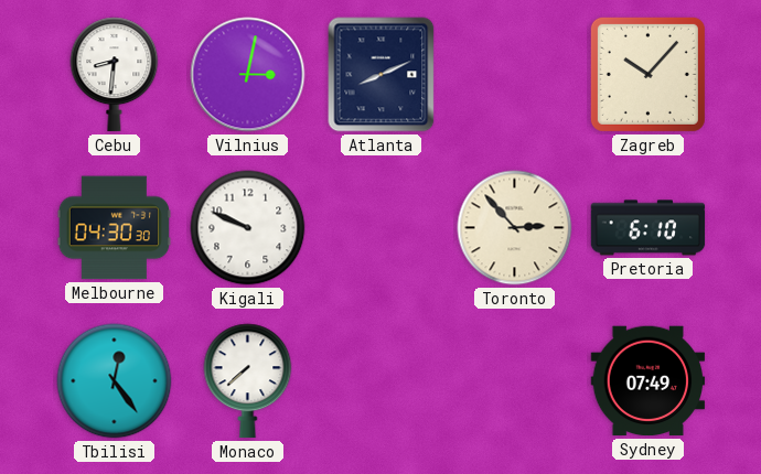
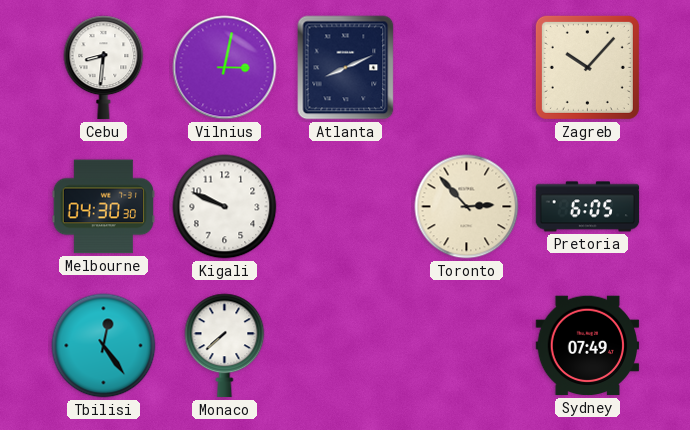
Pretoria: 6:10 -> 6:05
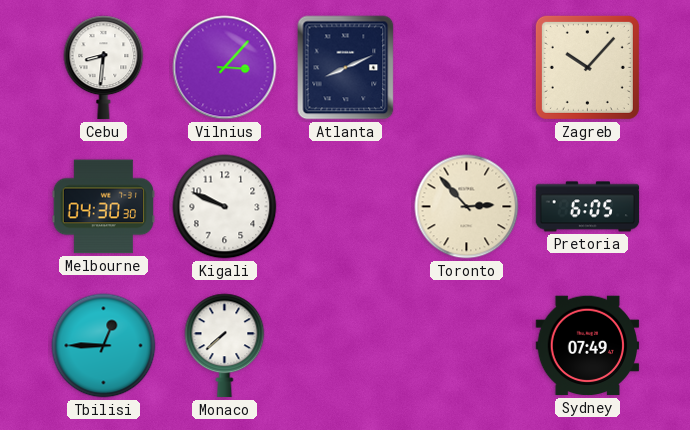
Vilnius: 3:02 -> 3:07
Tbilisi: 12:24 -> 12:45
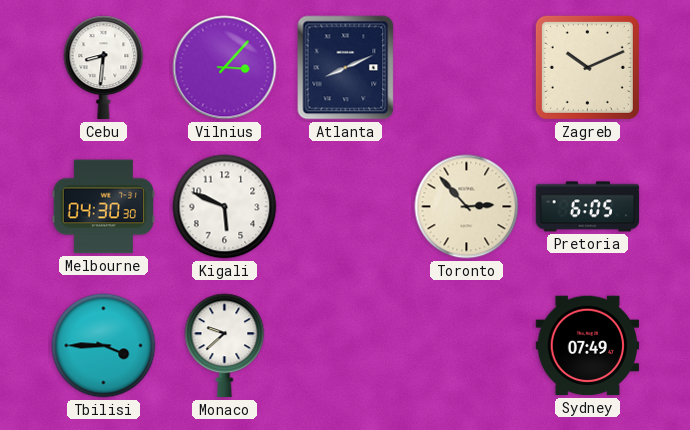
Zagreb: 10:07 -> 10:11
Kigali: 9:49 -> 5:49
Tbilisi: 12:45 -> 3:45
Monaco: 7:38 -> 9:38
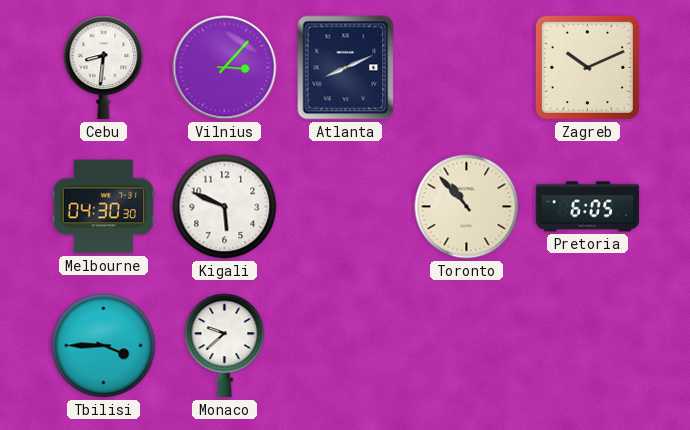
Toronto: 2:53 -> 10:53
Sydney: 07:49 -> none
